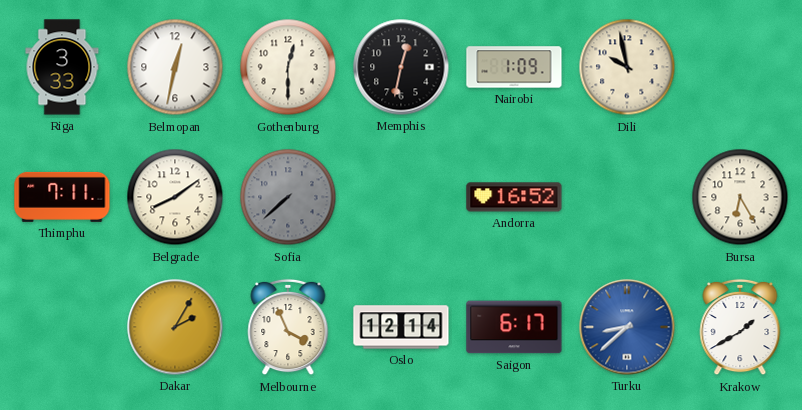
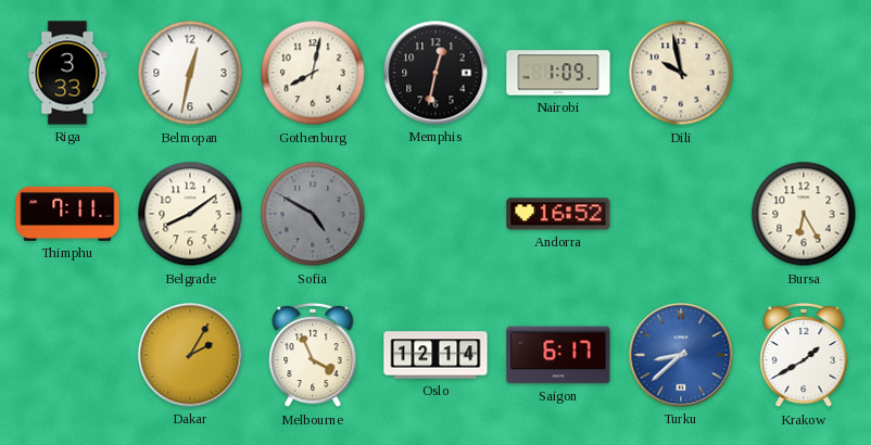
Gothenburg: 12:30 -> 8:02
Sofia: 7:38 -> 4:50
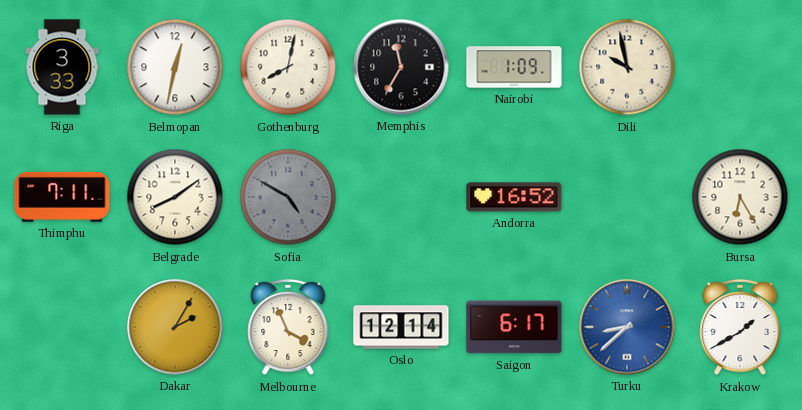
Memphis: 12:32 -> 11:35
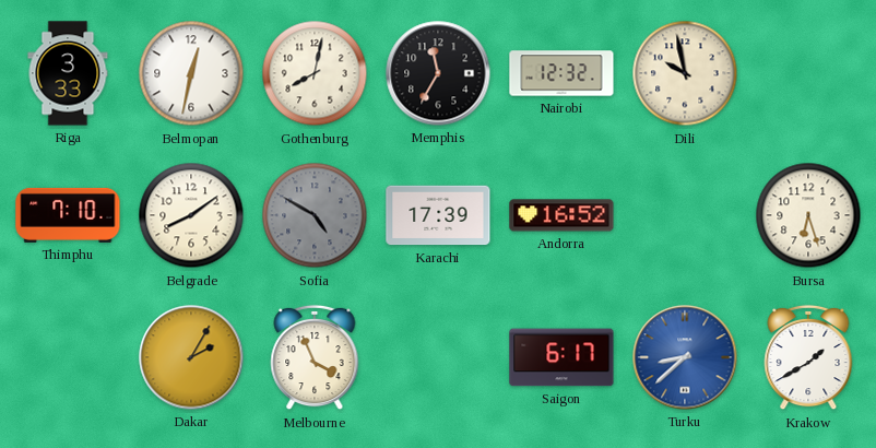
Nairobi: 1:09 -> 12:32
Thimphu: 7:11 -> 7:10
Karachi: none -> 17:39
Bursa: 6:25 -> 6:27
Oslo: 12:14 -> none
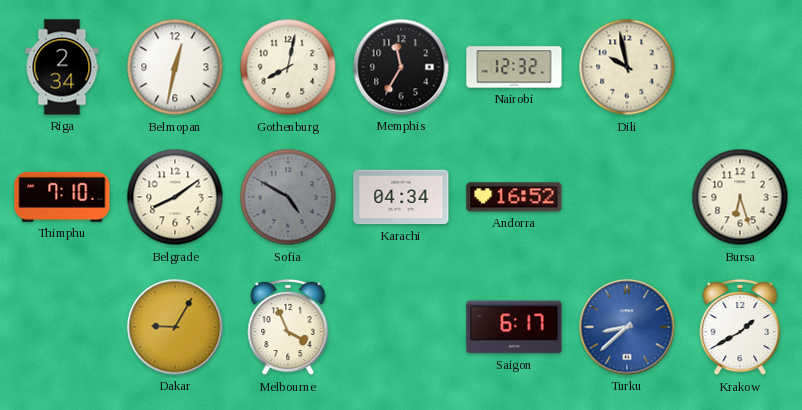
Riga: 3:33 -> 2:34
Karachi: 17:39 -> 04:34
Dakar: 2:05 -> 9:05
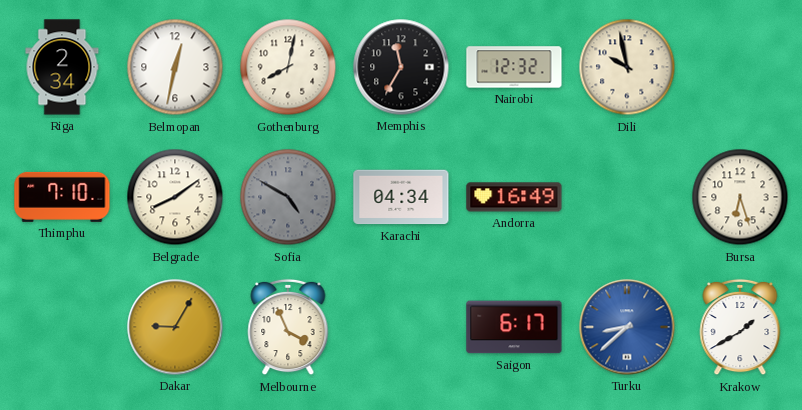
Andorra: 16:52 -> 16:49
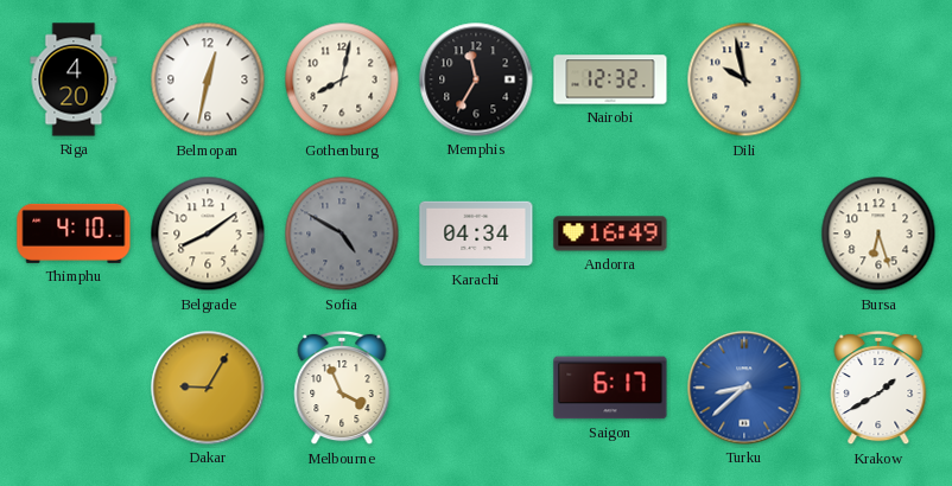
Riga: 2:34 -> 4:20
Thimphu: 7:10 -> 4:10
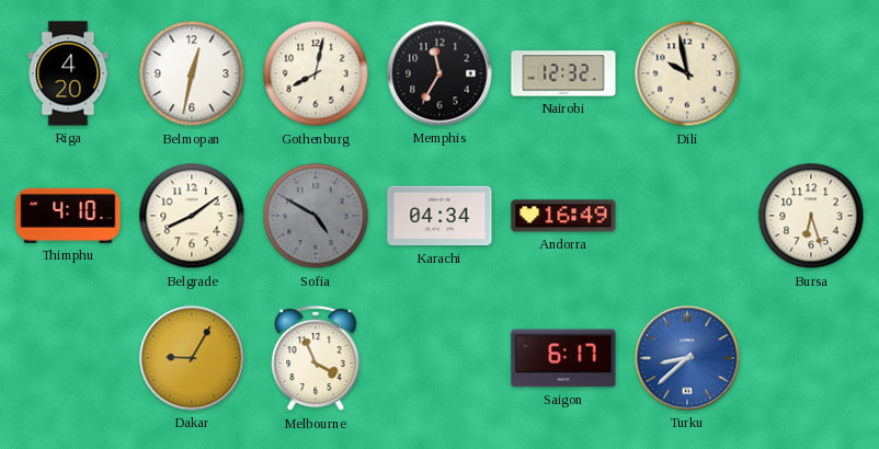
Krakow: 1:40 -> none
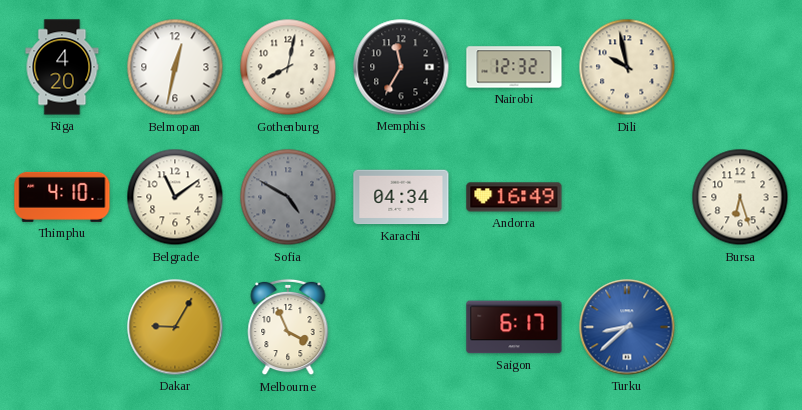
Belgrade: 8:09 -> 11:09
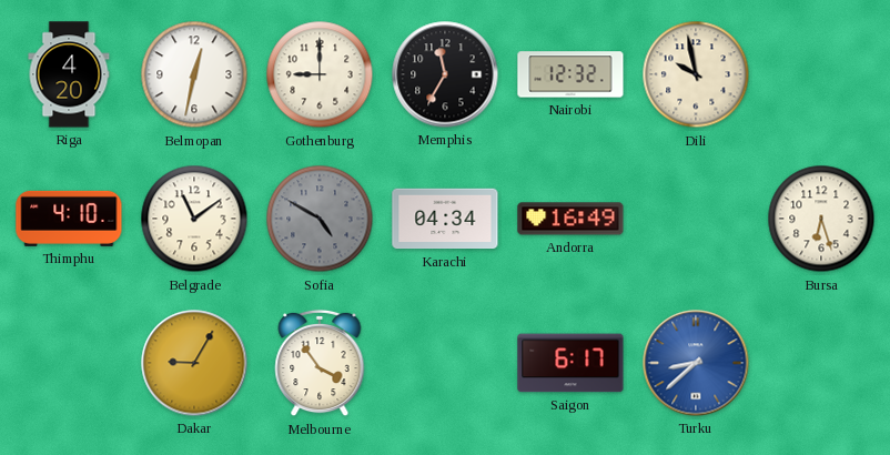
Gothenburg: 8:02 -> 9:00
Melbourne: 3:56 -> 3:54
